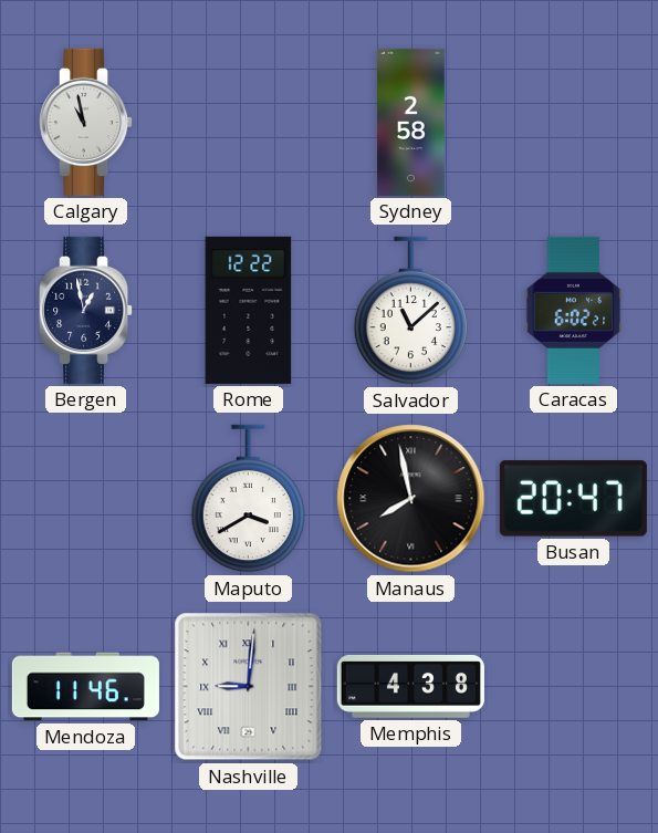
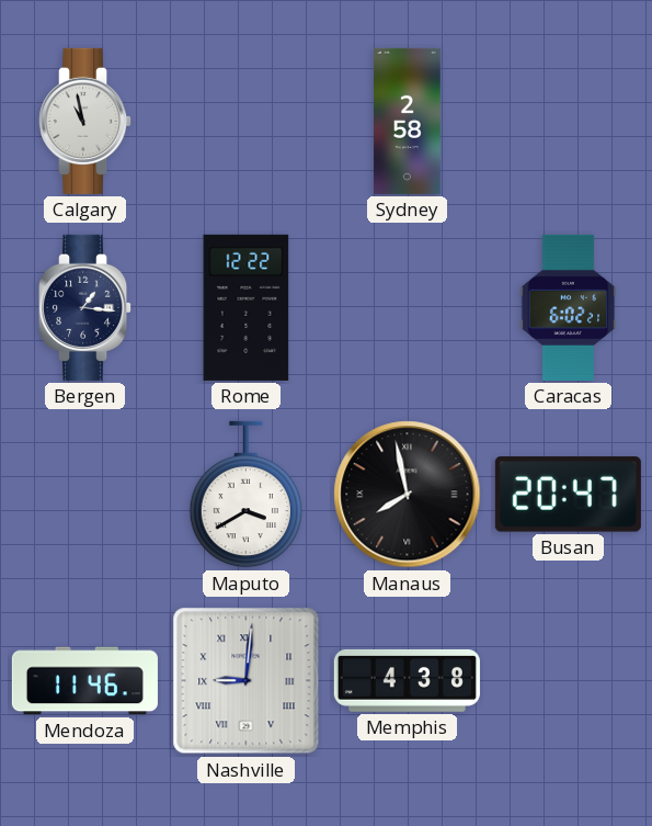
Bergen: 12:58 -> 1:16
Salvador: 11:08 -> none
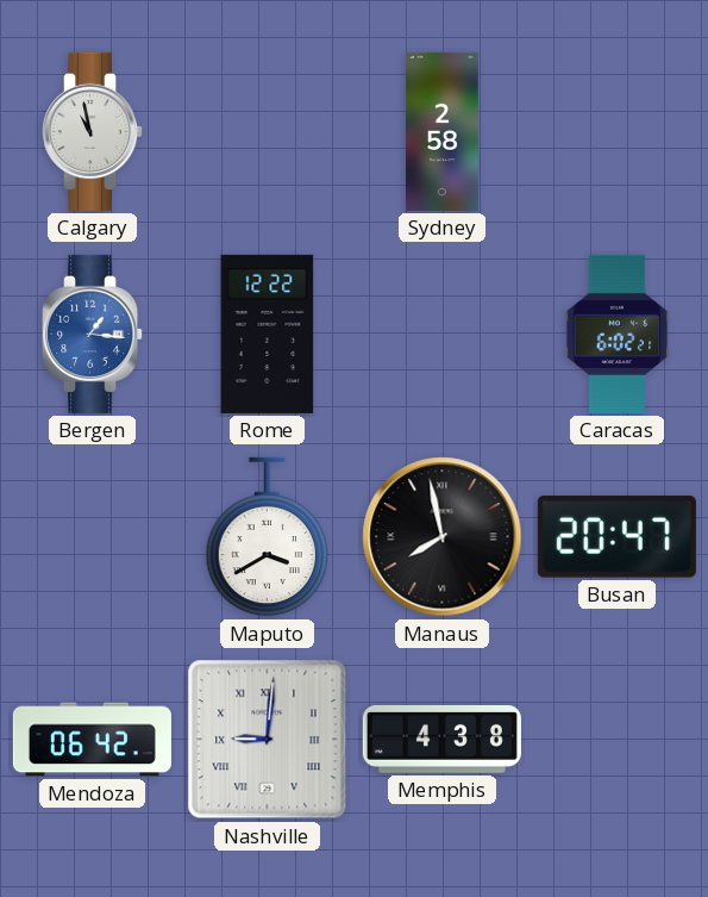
Bergen dial: navy -> blue
Mendoza: 11:46 -> 06:42
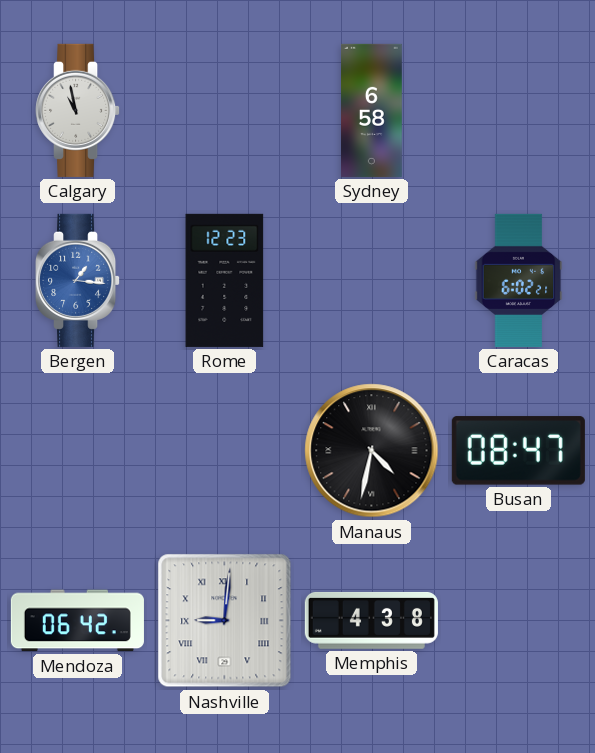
Sydney: 2:58 -> 6:58
Rome: 12:22 -> 12:23
Maputo: 3:40 -> none
Manaus: 7:58 -> 4:32
Busan: 20:47 -> 08:47
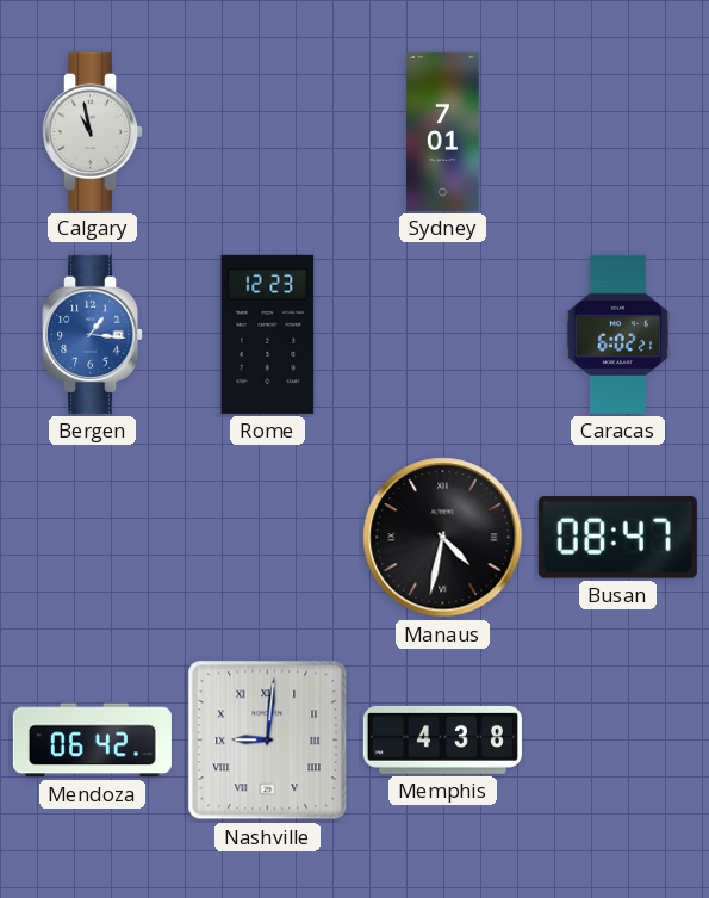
Sydney: 6:58 -> 7:01
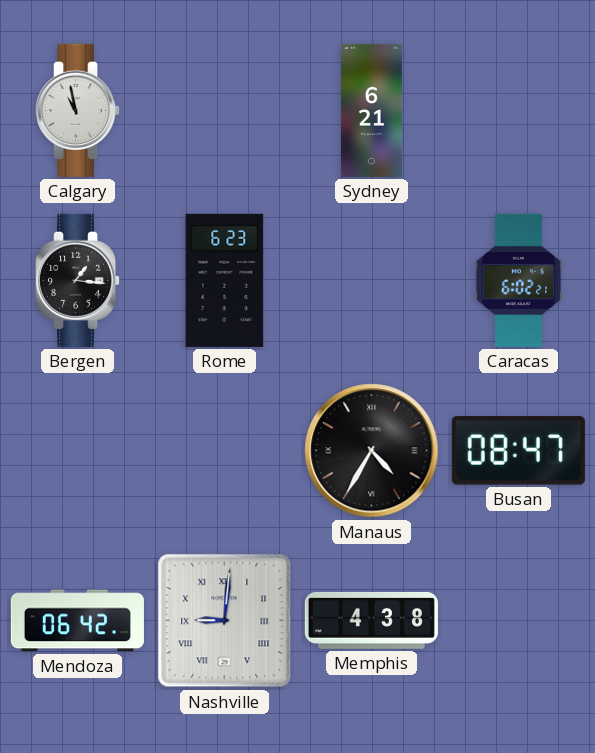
Sydney: 7:01 -> 6:21
Bergen dial: blue -> black
Rome: 12:23 -> 6:23
Manaus: 4:32 -> 4:35
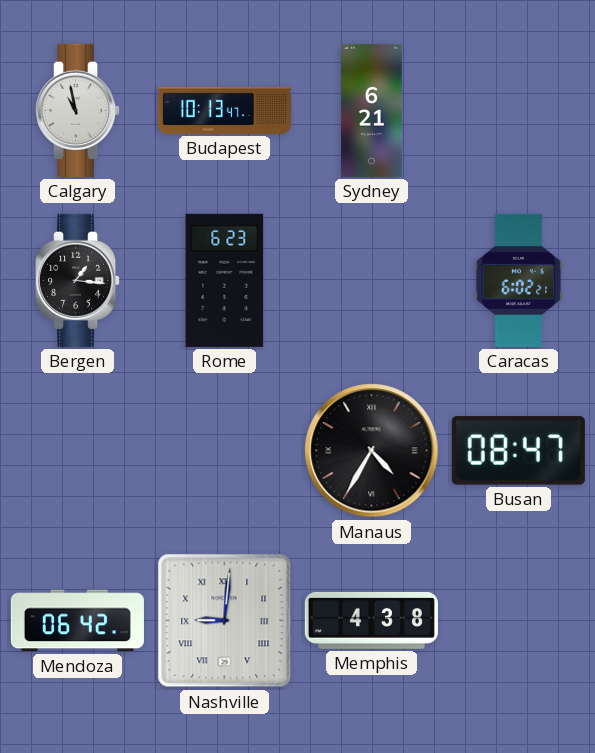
Budapest: none -> 10:13
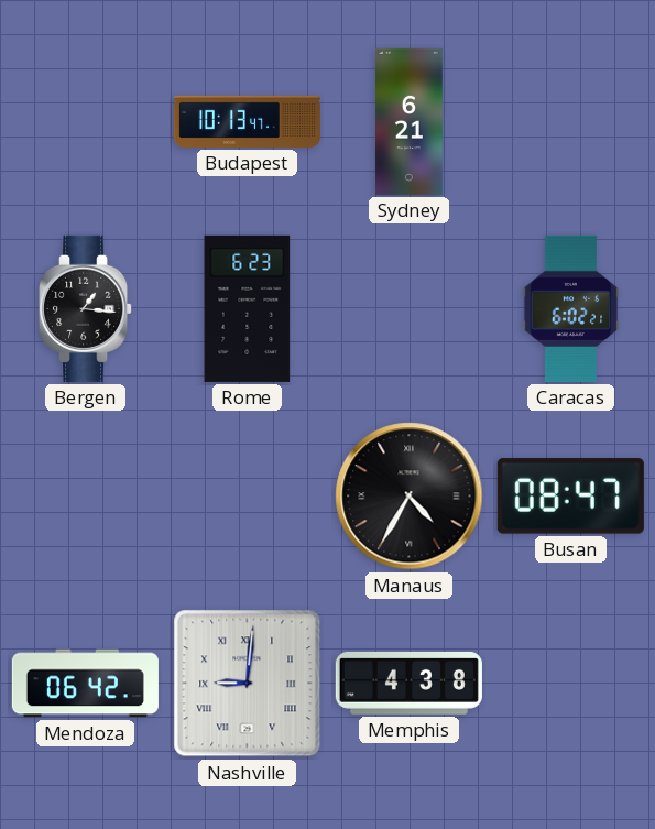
Calgary: 10:58 -> none
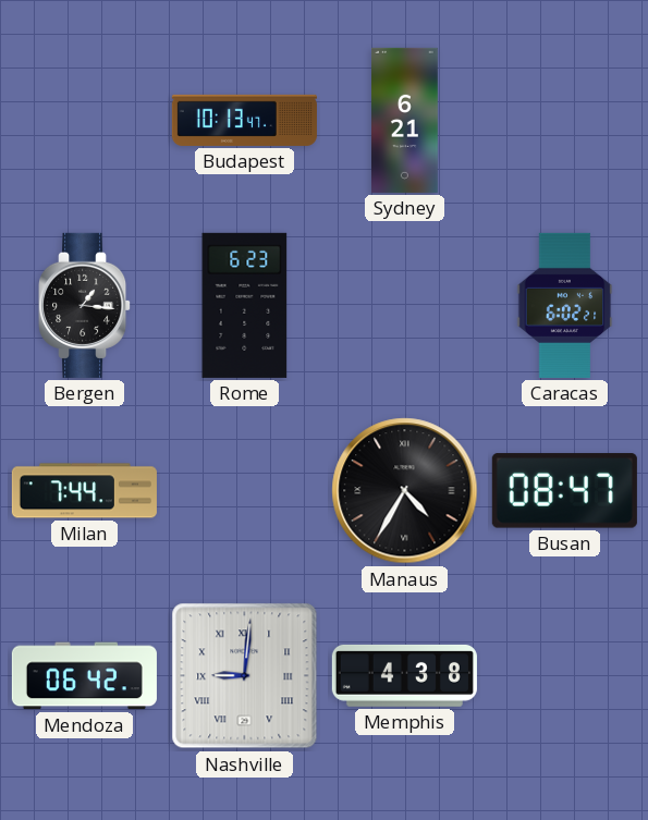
Milan: none -> 7:44
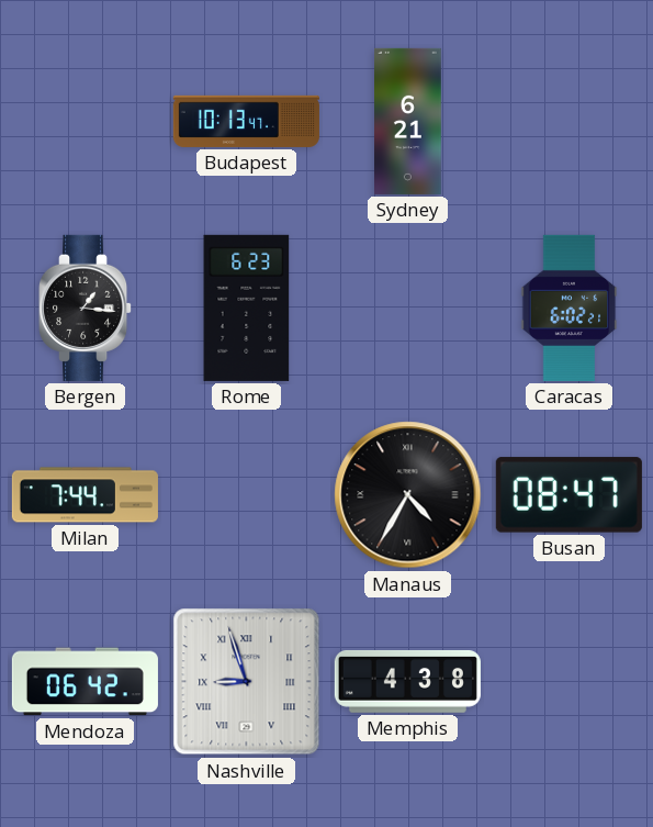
Nashville: 9:01 -> 8:57
